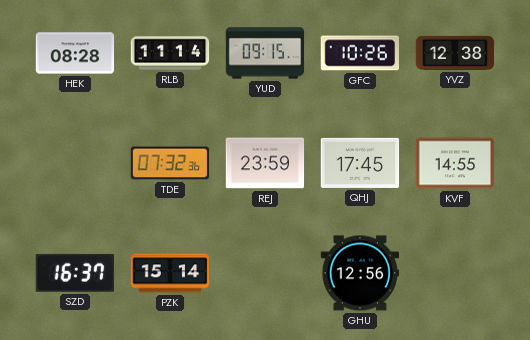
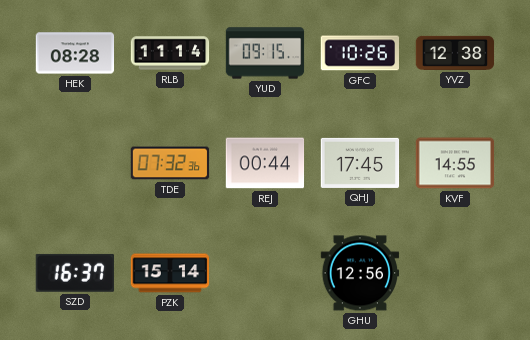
REJ: 23:59 -> 00:44
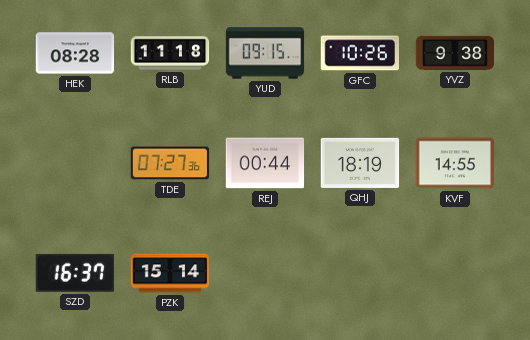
RLB: 11:14 -> 11:18
YVZ: 12:38 -> 9:38
TDE: 07:32 -> 07:27
QHJ: 17:45 -> 18:19
GHU: 12:56 -> none
